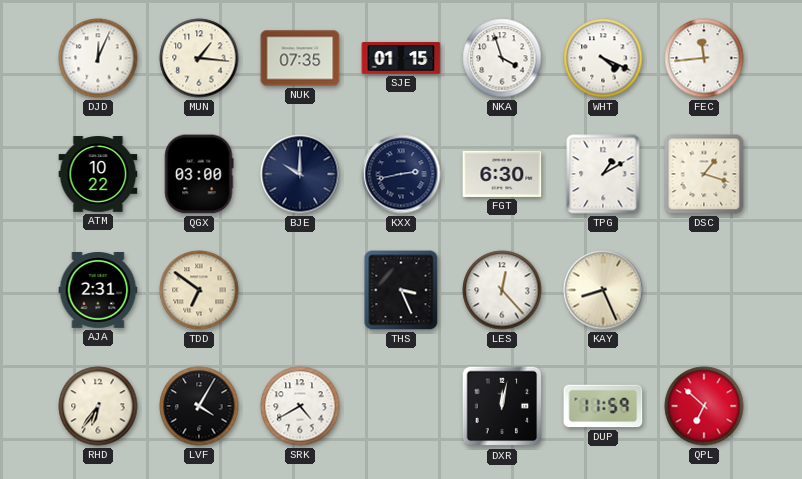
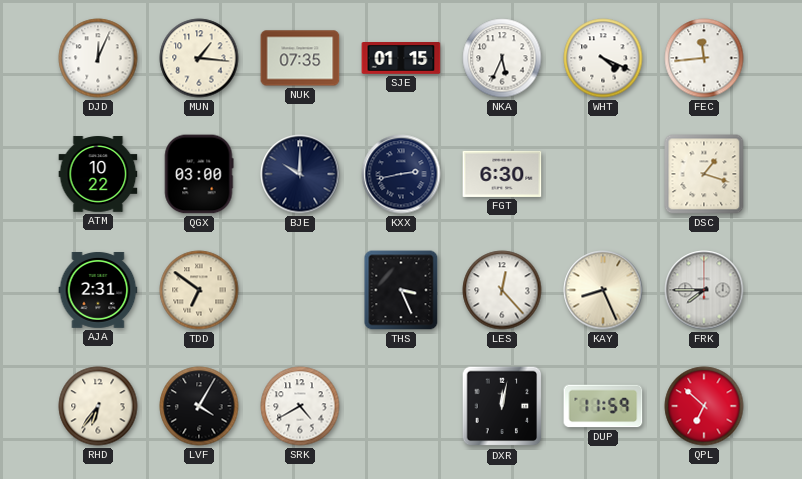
NKA: 3:57 -> 5:34
TPG: 1:10 -> none
FRK: none -> 7:45
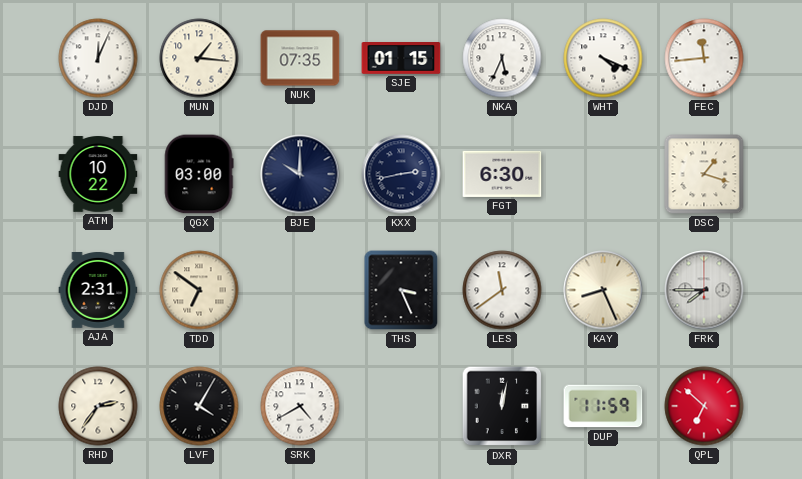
LES: 12:23 -> 11:39
RHD: 6:36 -> 2:36
